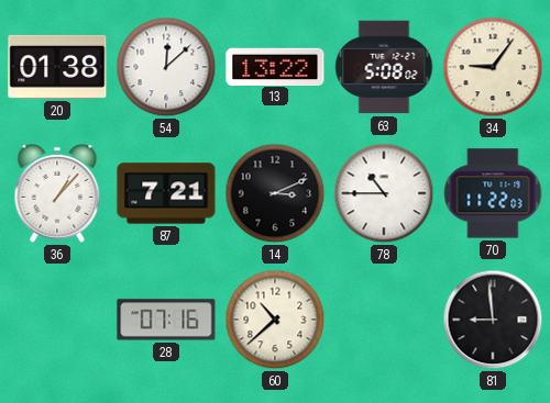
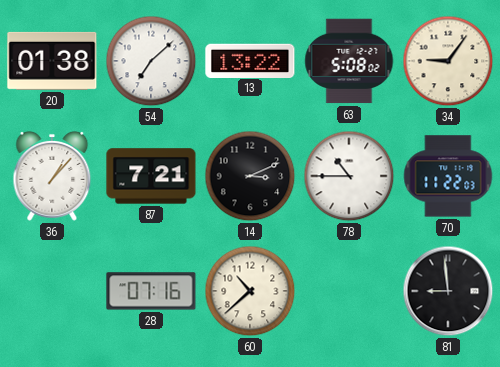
54: 12:08 -> 7:08
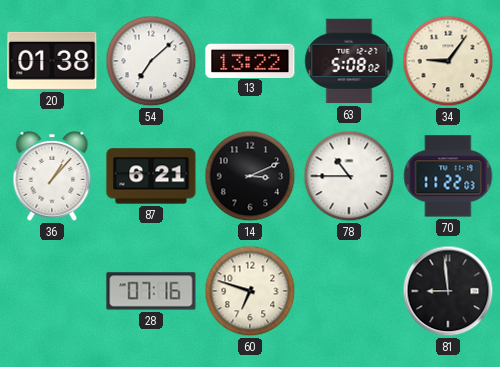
87: 7:21 -> 6:21
60: 10:38 -> 6:48
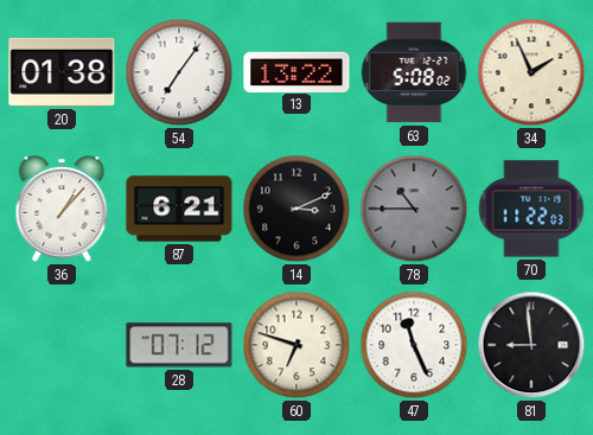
54: 7:08 -> 7:06
34: 9:06 -> 1:56
78 dial: white -> grey
28: 07:16 -> 07:12
47: none -> 11:26
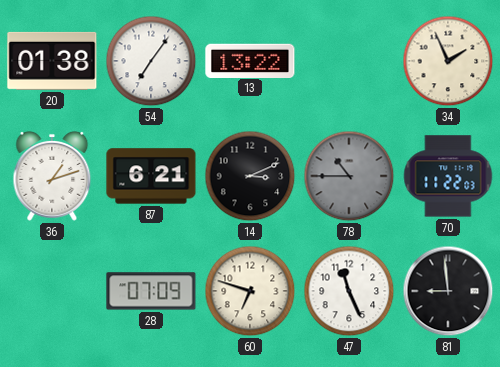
63: 5:08 -> none
36: 1:07 -> 1:12
28: 07:12 -> 07:09
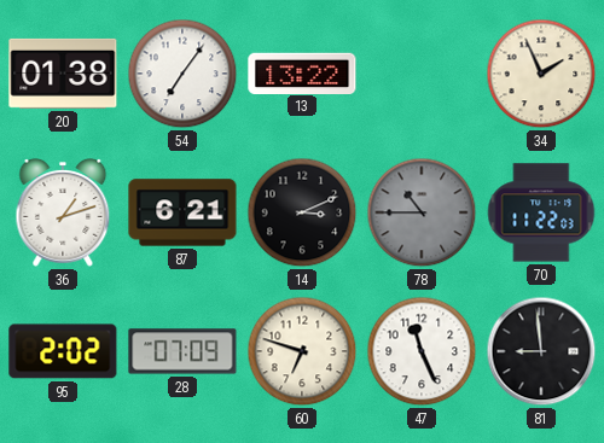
95: none -> 2:02
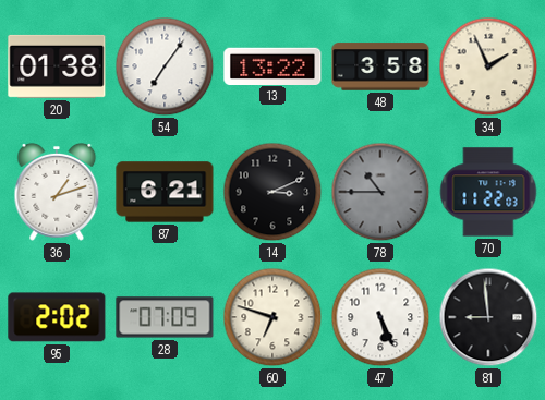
48: none -> 3:58
47: 11:26 -> 5:26
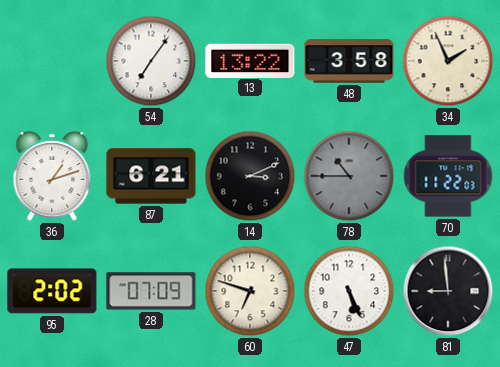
20: 01:38 -> none
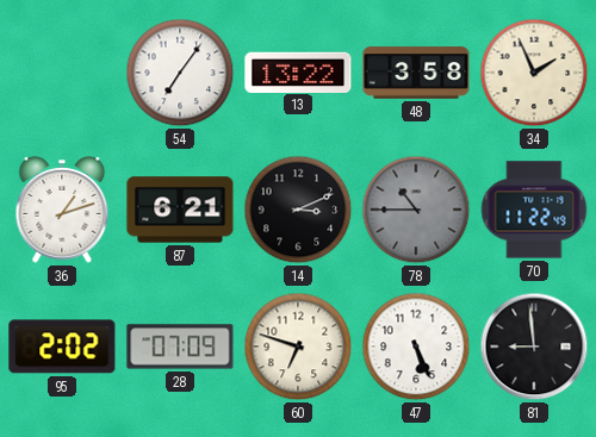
70: 11:22:03 -> 11:22:49
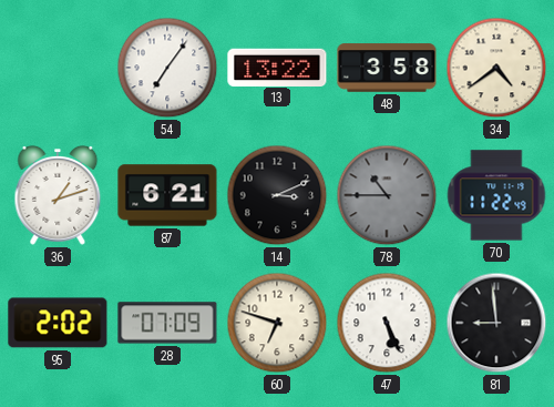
34: 1:56 -> 4:39
